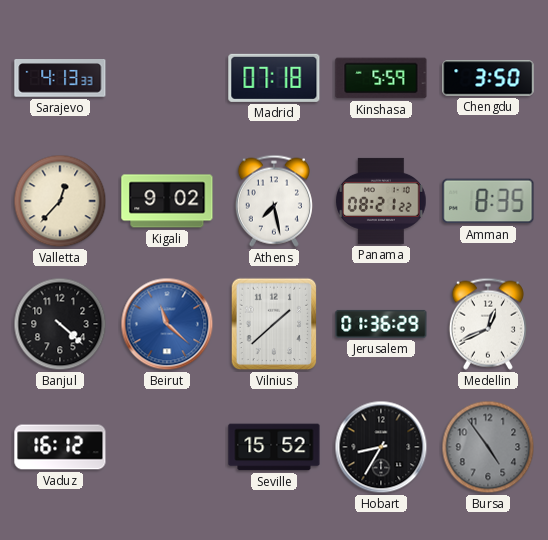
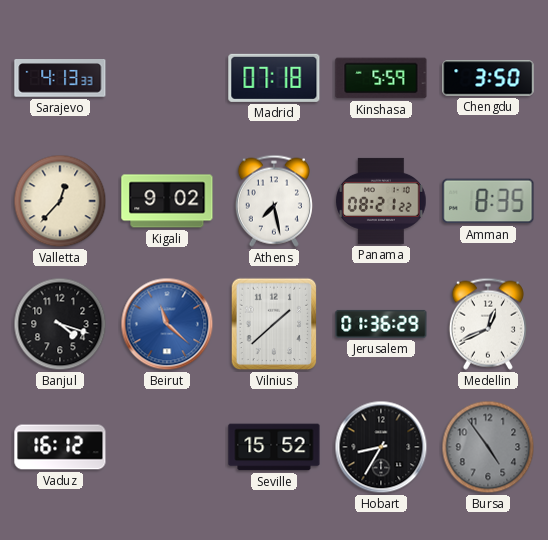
Banjul: 4:22 -> 4:18
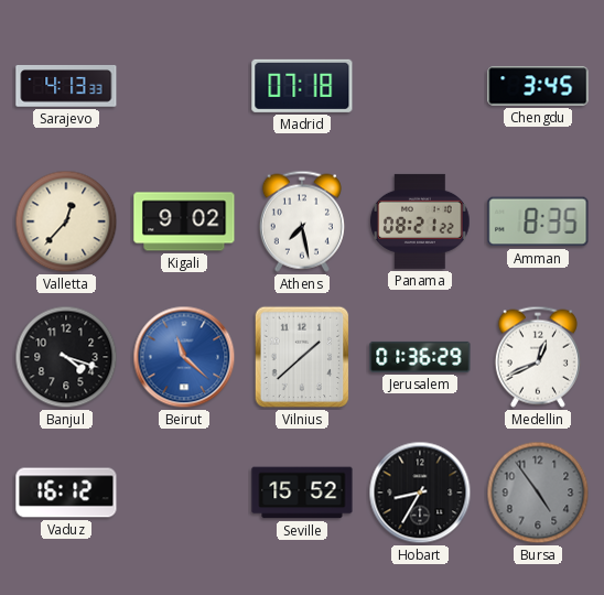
Kinshasa: 5:59 -> none
Chengdu: 3:50 -> 3:45
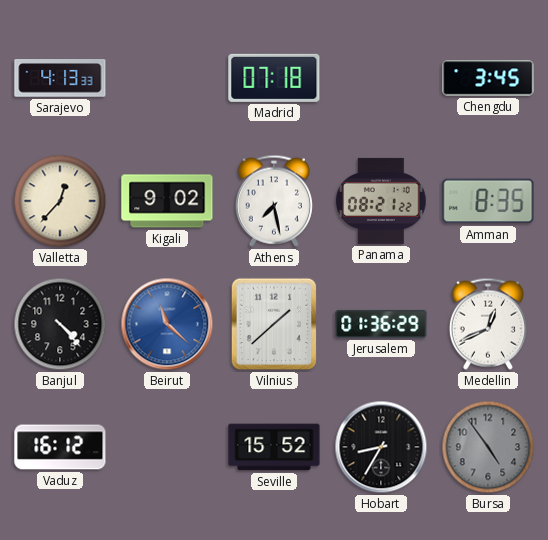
Banjul: 4:18 -> 4:23
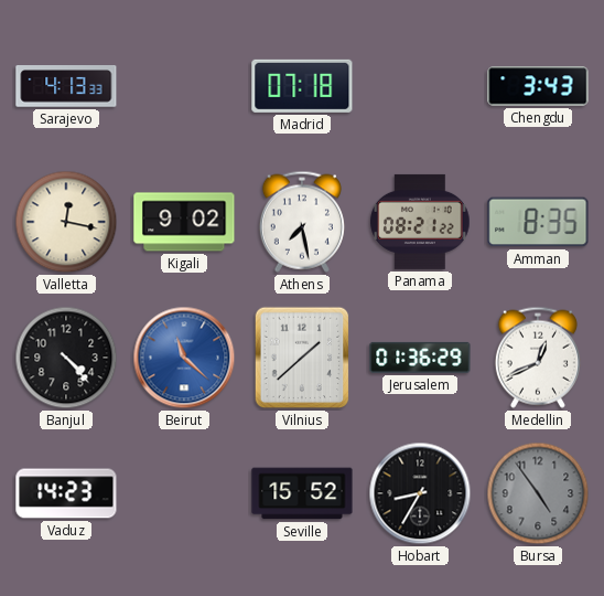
Chengdu: 3:45 -> 3:43
Valletta: 12:37 -> 12:17
Vaduz: 16:12 -> 14:23
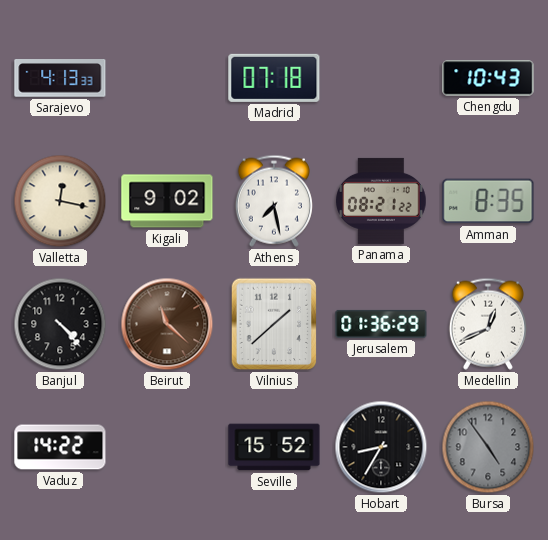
Chengdu: 3:43 -> 10:43
Beirut dial: blue -> brown
Vaduz: 14:23 -> 14:22
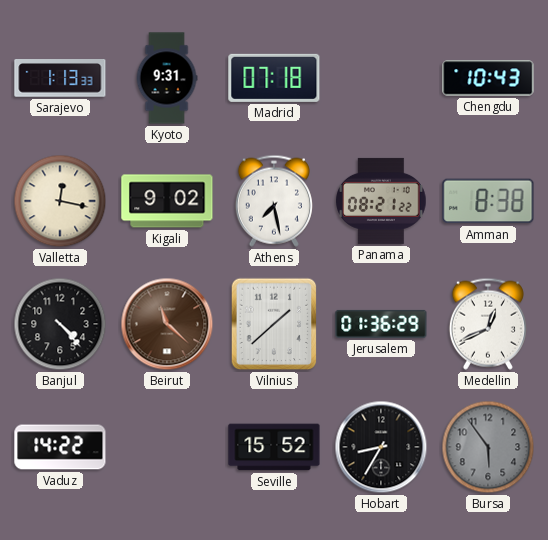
Sarajevo: 4:13 -> 1:13
Kyoto: none -> 9:31
Amman: 8:35 -> 8:38
Bursa: 4:54 -> 5:54
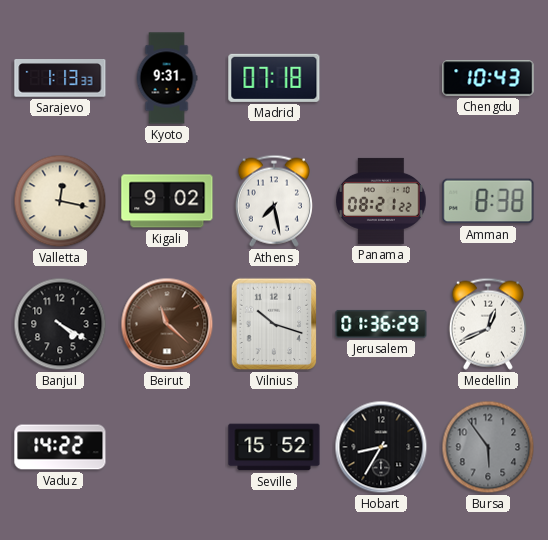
Banjul: 4:23 -> 4:20
Vilnius: 1:38 -> 10:18
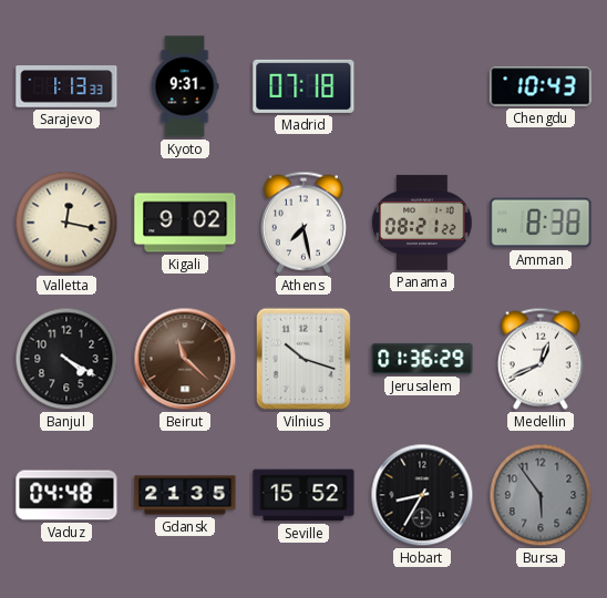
Vaduz: 14:22 -> 04:48
Gdansk: none -> 21:35
